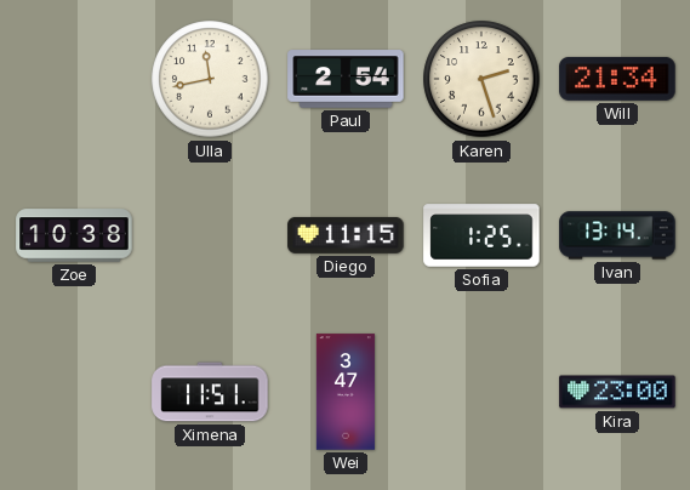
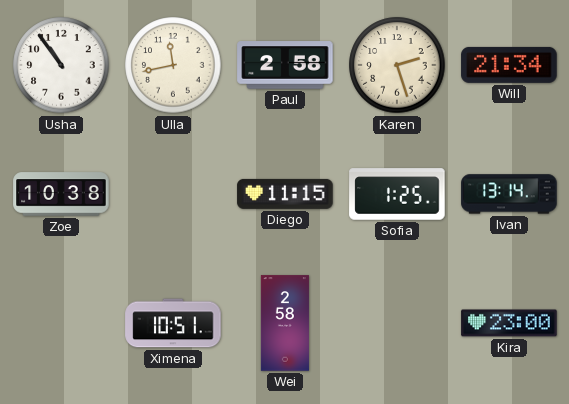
Usha: none -> 10:54
Paul: 2:54 -> 2:58
Ximena: 11:51 -> 10:51
Wei: 3:47 -> 2:58
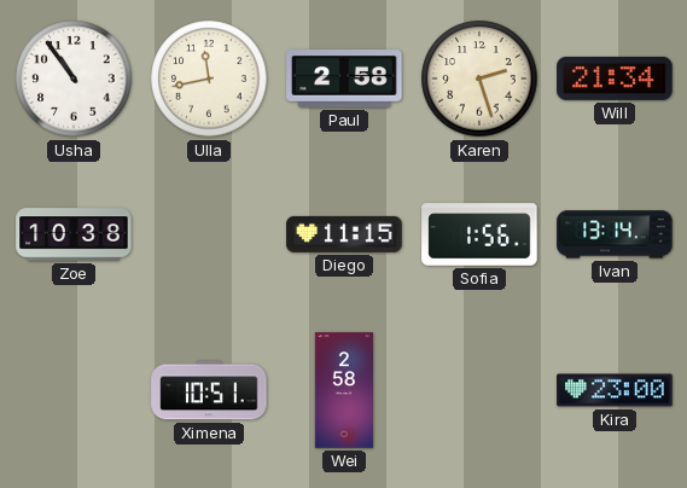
Sofia: 1:25 -> 1:56
